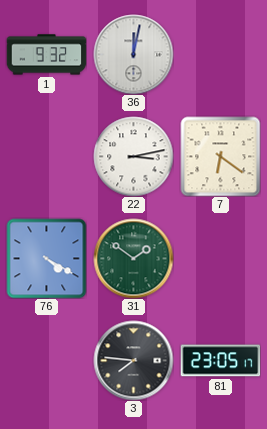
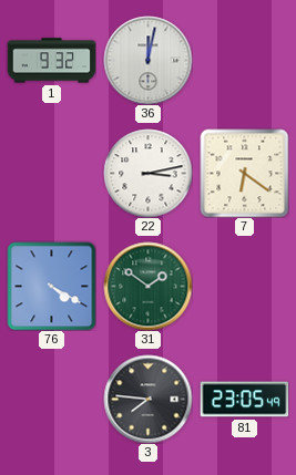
81: 23:05:17 -> 23:05:49
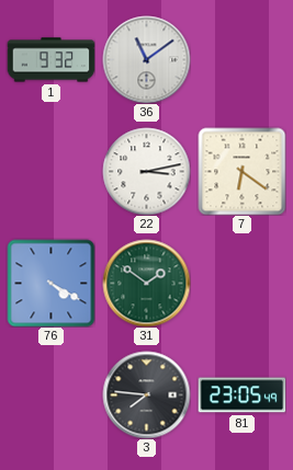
36: 12:02 -> 11:09
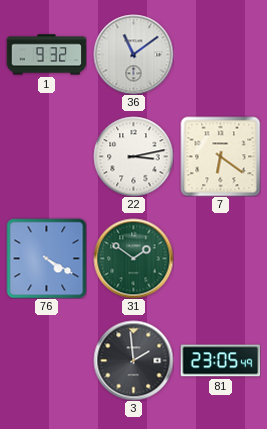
3: 7:46 -> 1:59
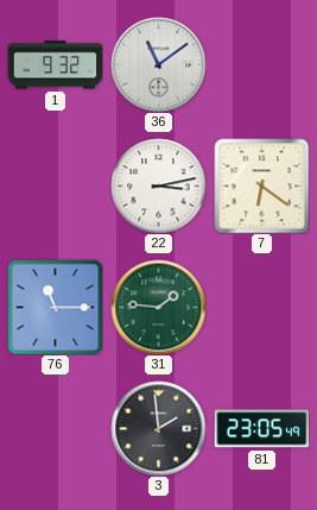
76: 4:20 -> 11:15
31: 1:51 -> 1:46
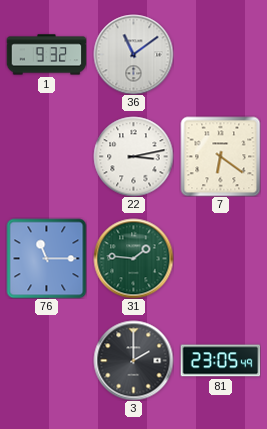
3: 1:59 -> 2:00
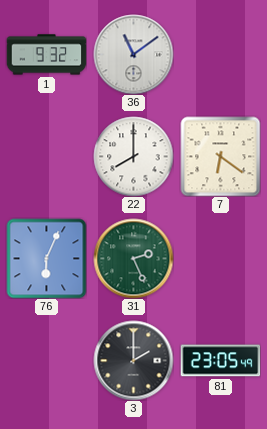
22: 3:13 -> 8:00
76: 11:15 -> 6:04
31: 1:46 -> 2:26
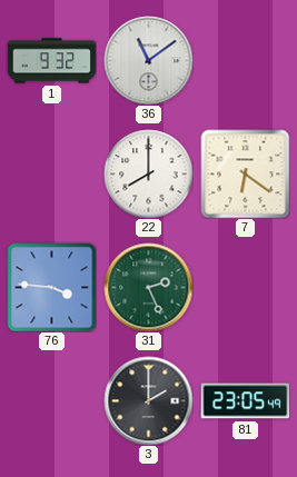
76: 6:04 -> 3:46
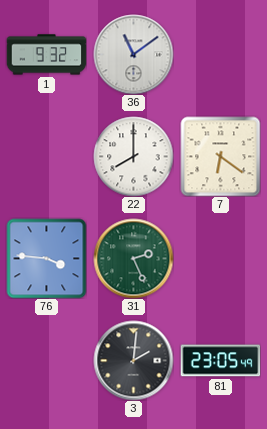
3: 2:00 -> 2:01
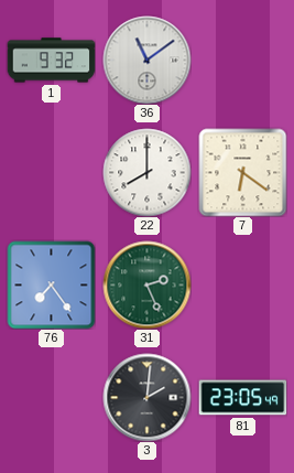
76: 3:46 -> 7:24
